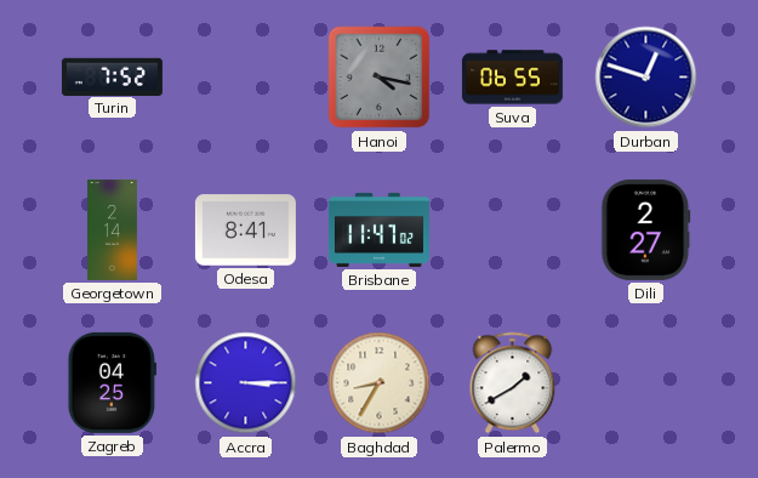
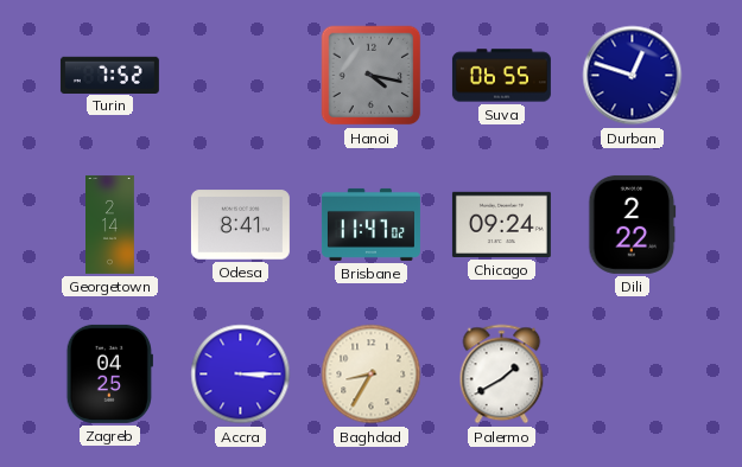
Chicago: none -> 09:24
Dili: 2:27 -> 2:22
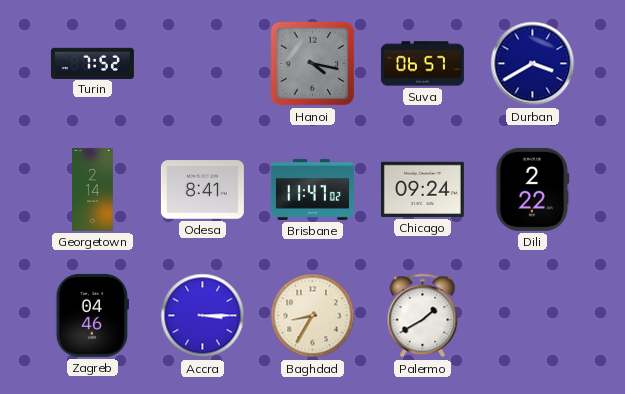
Suva: 06:55 -> 06:57
Durban: 12:48 -> 3:40
Zagreb: 04:25 -> 04:46
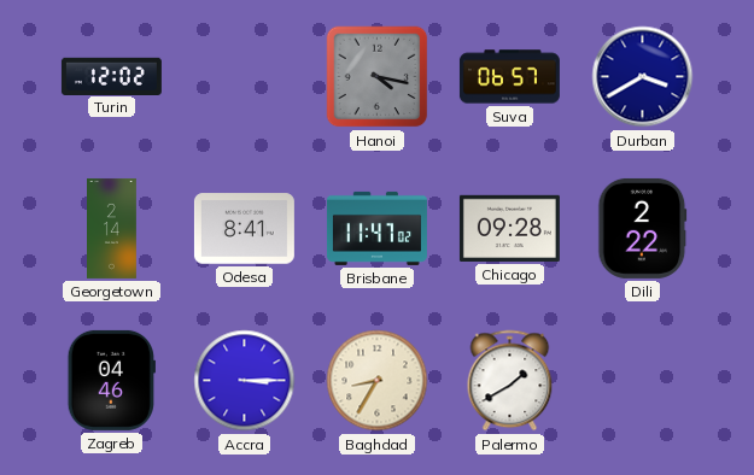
Turin: 7:52 -> 12:02
Chicago: 09:24 -> 09:28
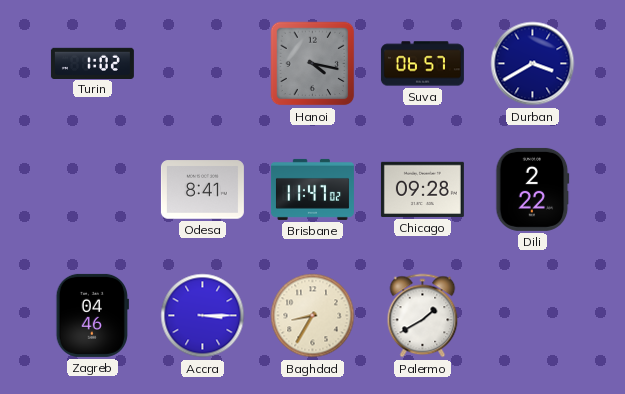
Turin: 12:02 -> 1:02
Georgetown: 2:14 -> none
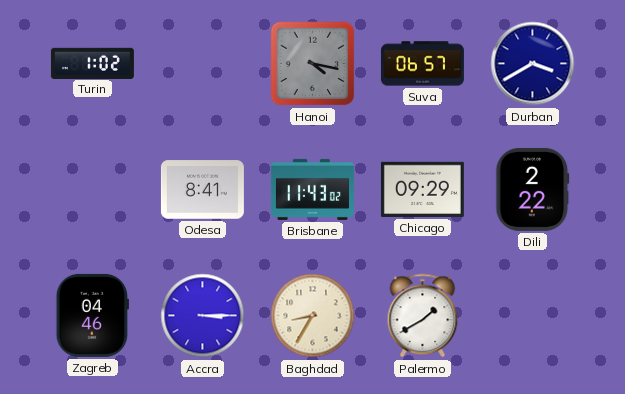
Brisbane: 11:47 -> 11:43
Chicago: 09:28 -> 09:29
